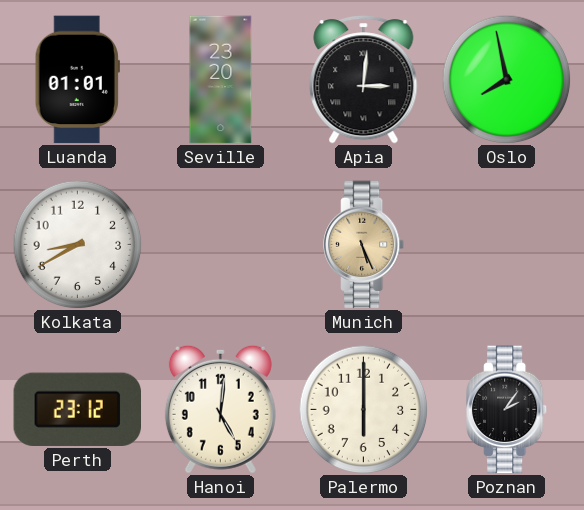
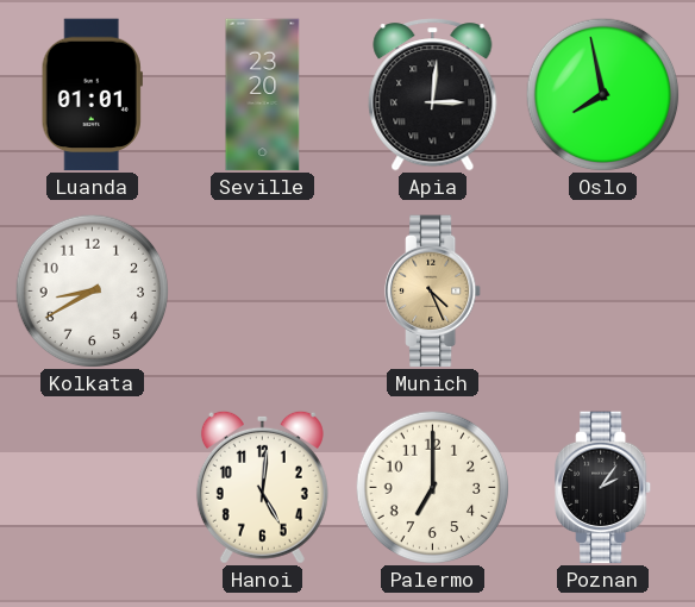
Munich: 5:26 -> 4:26
Perth: 23:12 -> none
Palermo: 6:00 -> 7:00
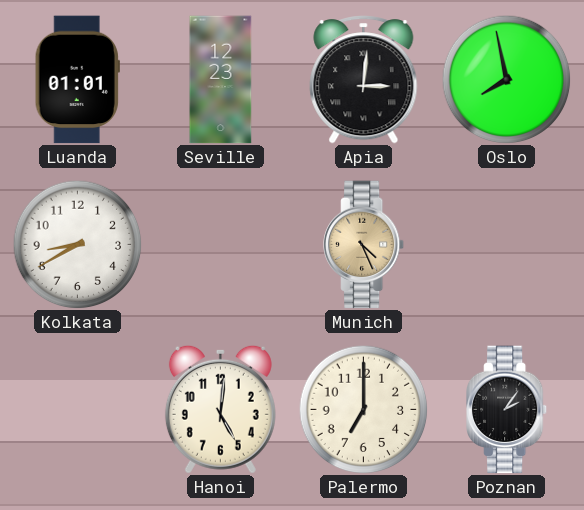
Seville: 23:20 -> 12:23
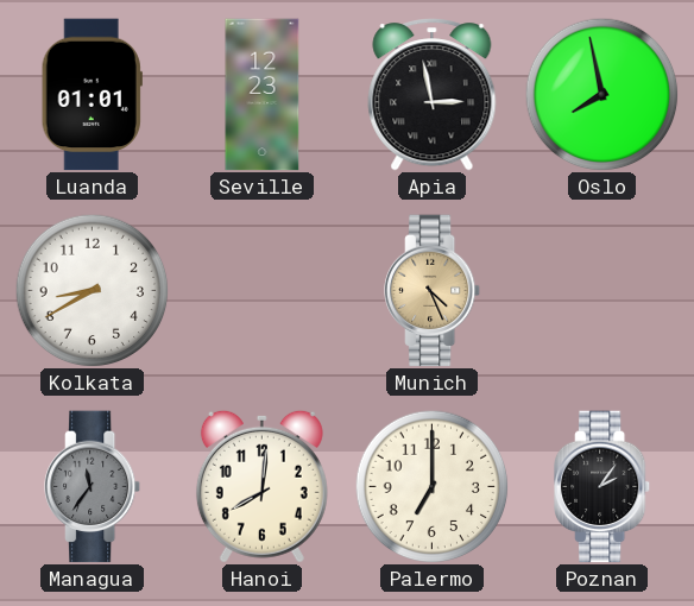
Apia: 3:01 -> 2:58
Managua: none -> 11:36
Hanoi: 5:01 -> 8:01
